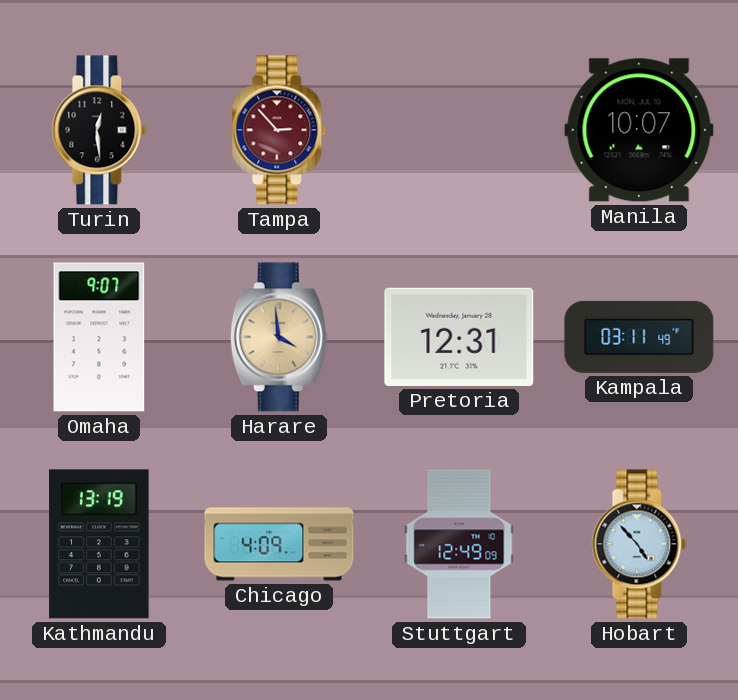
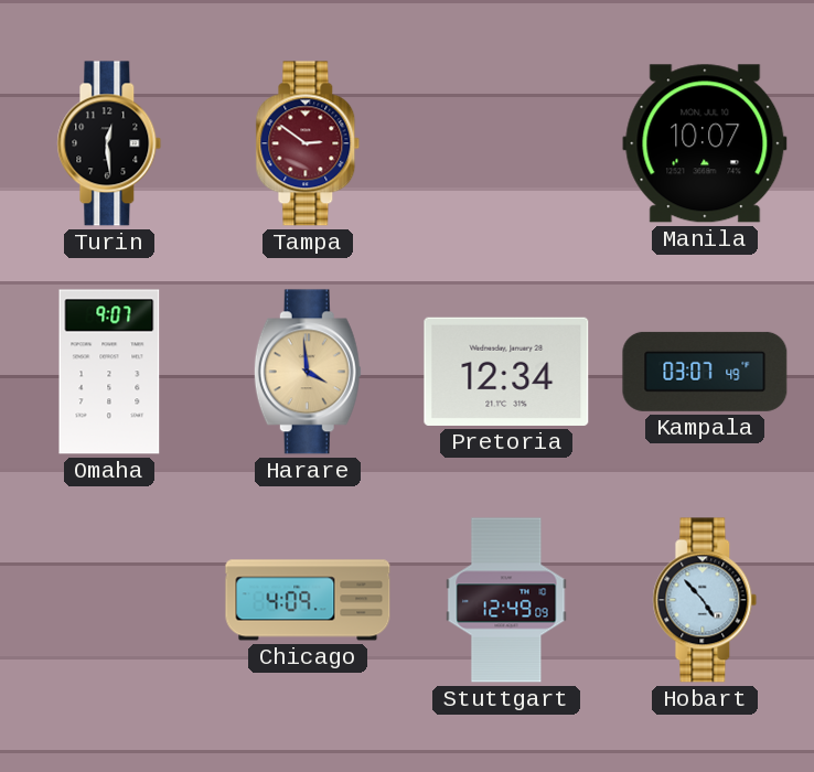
Tampa: 2:53 -> 2:51
Pretoria: 12:31 -> 12:34
Kampala: 03:11 -> 03:07
Kathmandu: 13:19 -> none
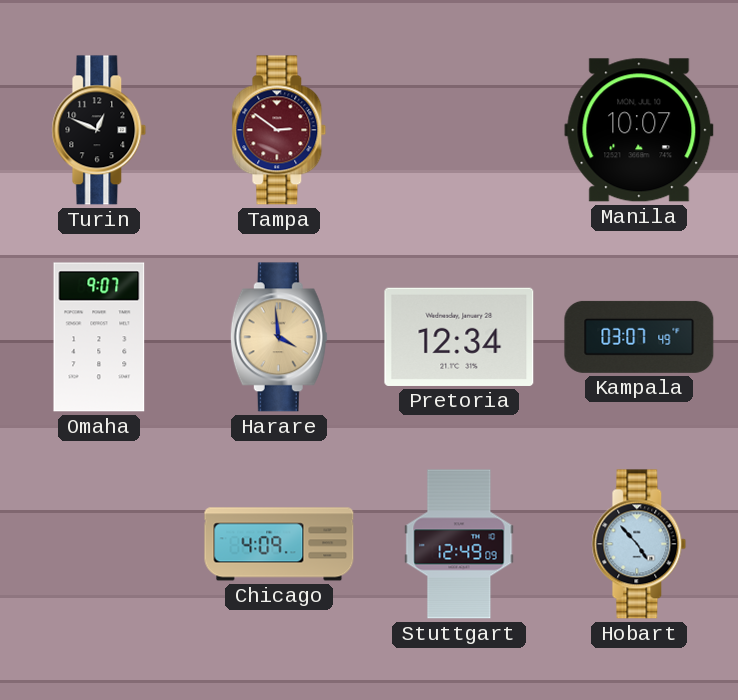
Turin: 12:29 -> 12:49
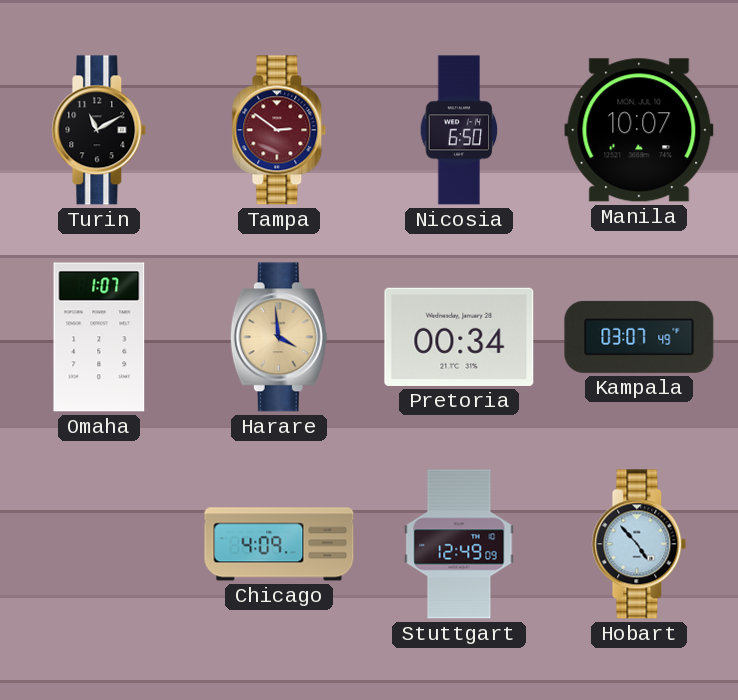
Turin: 12:49 -> 11:10
Nicosia: none -> 6:50
Omaha: 9:07 -> 1:07
Pretoria: 12:34 -> 00:34
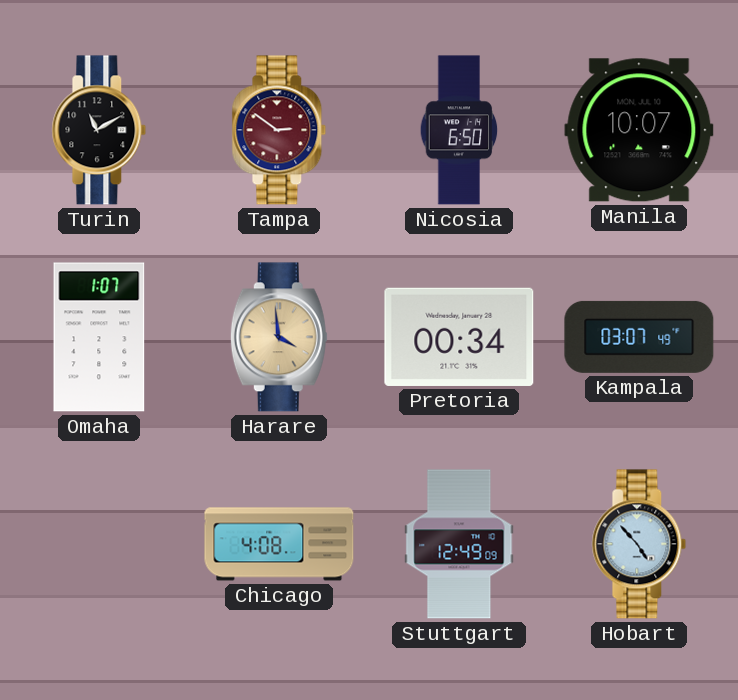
Chicago: 4:09 -> 4:08
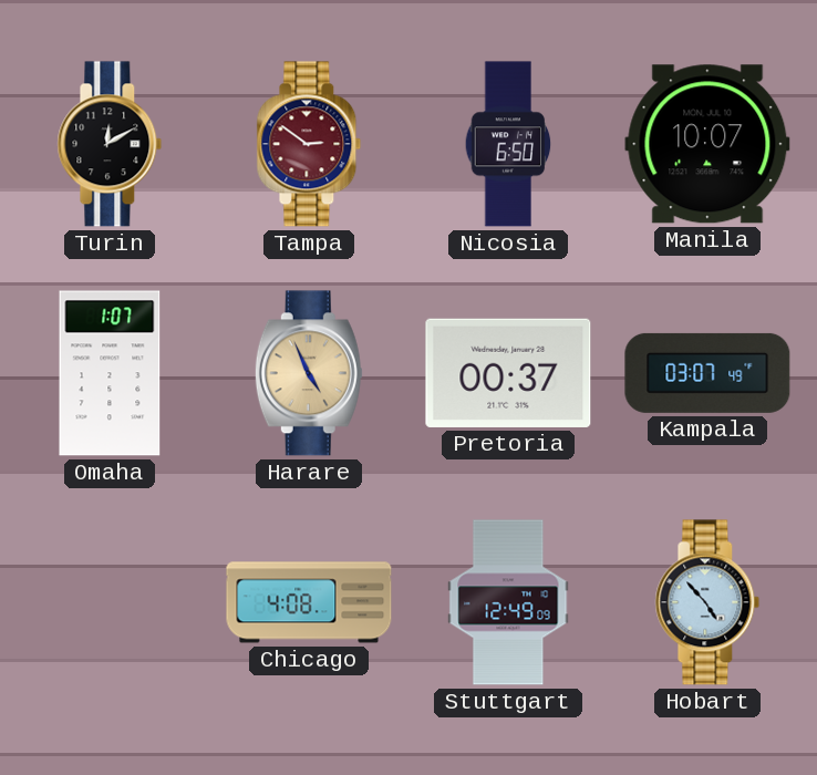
Turin: 11:10 -> 12:10
Harare: 3:59 -> 4:56
Pretoria: 00:34 -> 00:37
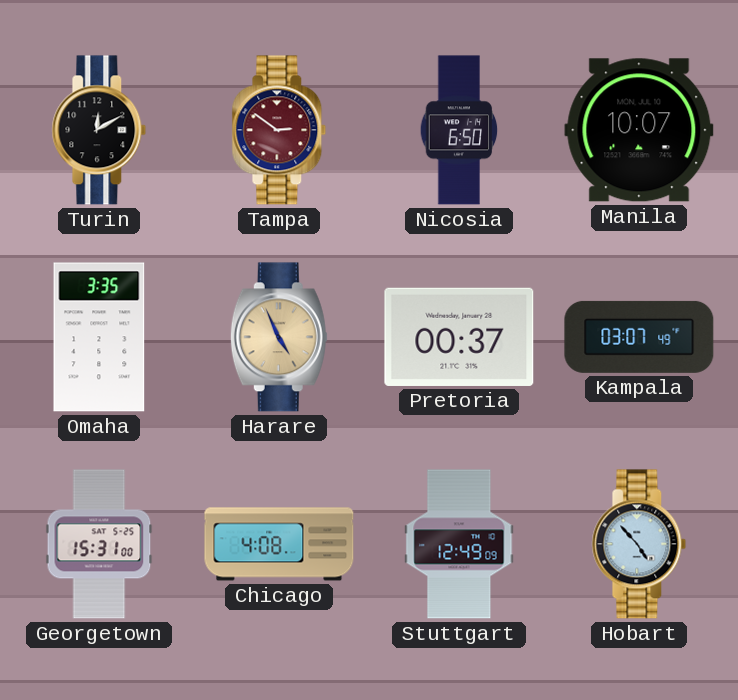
Omaha: 1:07 -> 3:35
Georgetown: none -> 15:31
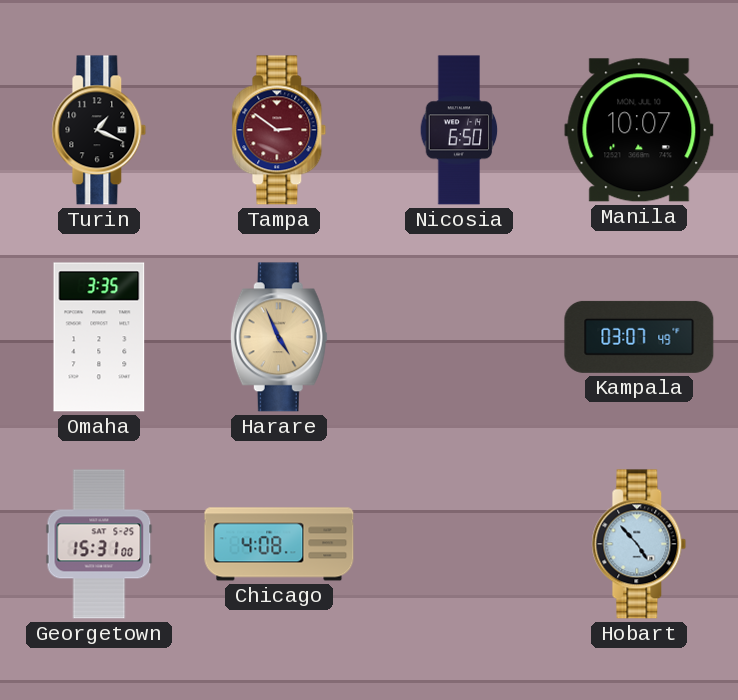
Turin: 12:10 -> 1:19
Pretoria: 00:37 -> none
Stuttgart: 12:49 -> none
